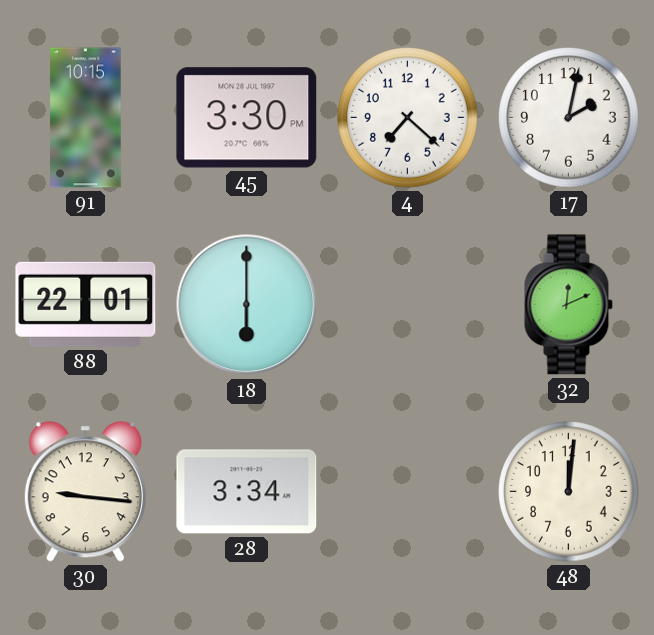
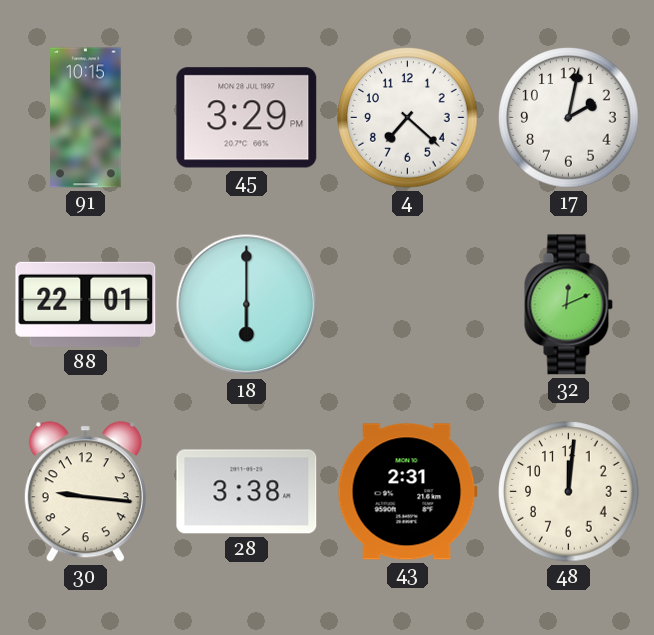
45: 3:30 -> 3:29
28: 3:34 -> 3:38
43: none -> 2:31
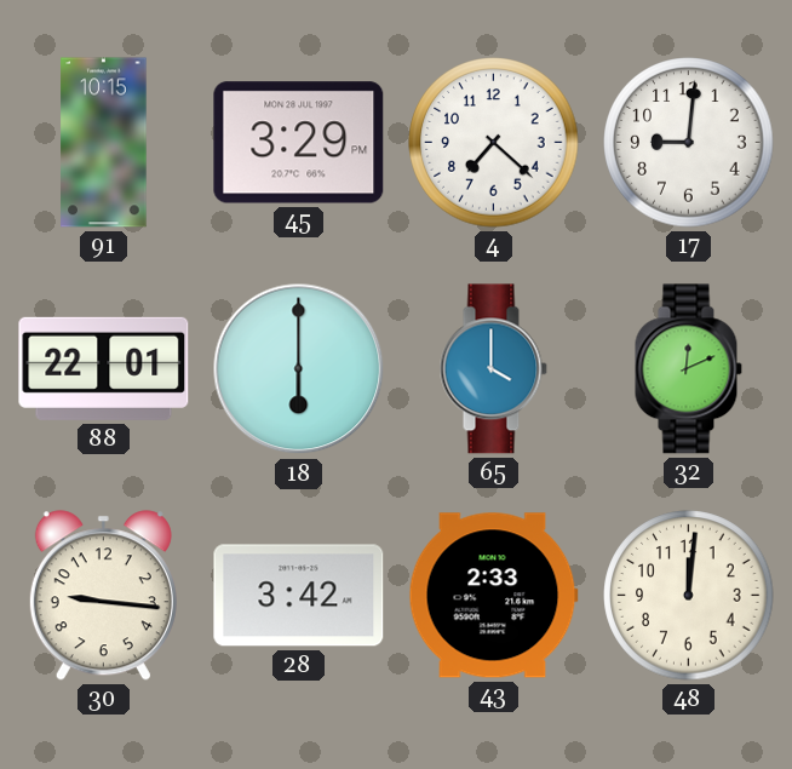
17: 2:02 -> 9:01
65: none -> 4:00
28: 3:38 -> 3:42
43: 2:31 -> 2:33
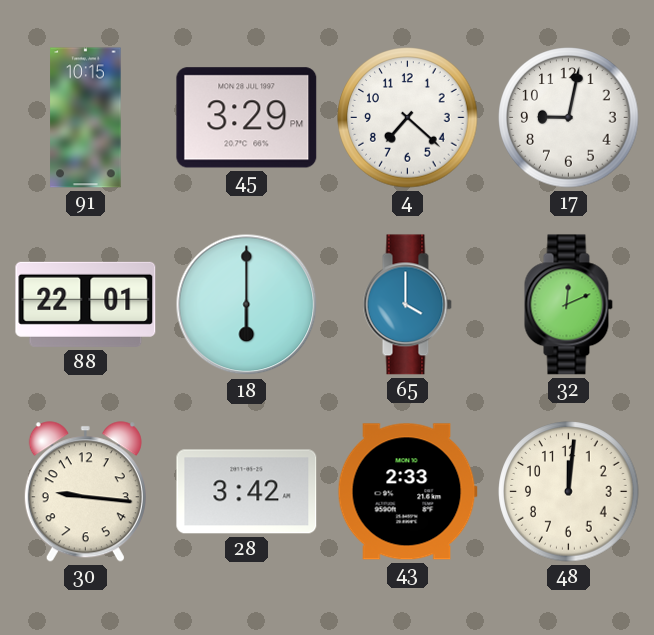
17: 9:01 -> 9:02
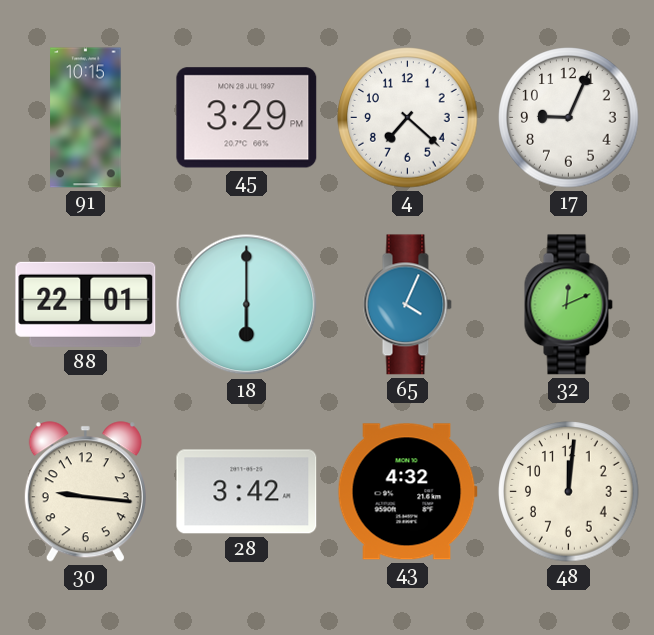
17: 9:02 -> 9:04
65: 4:00 -> 4:04
43: 2:33 -> 4:32
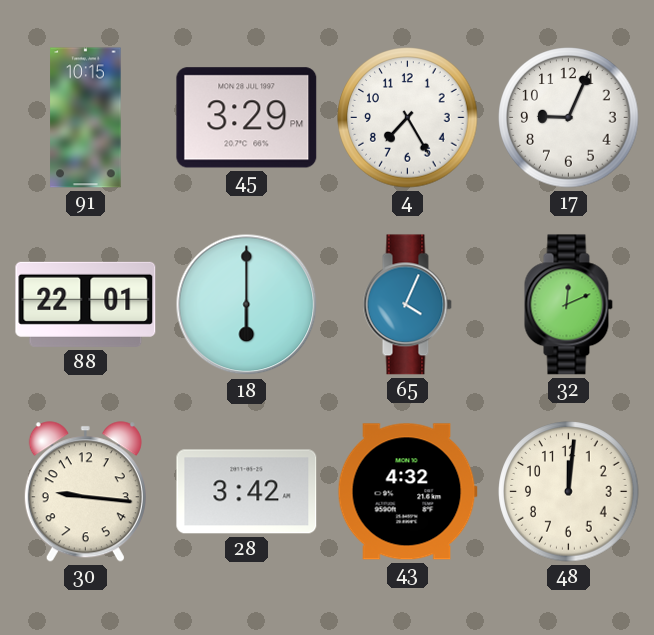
4: 7:22 -> 7:25
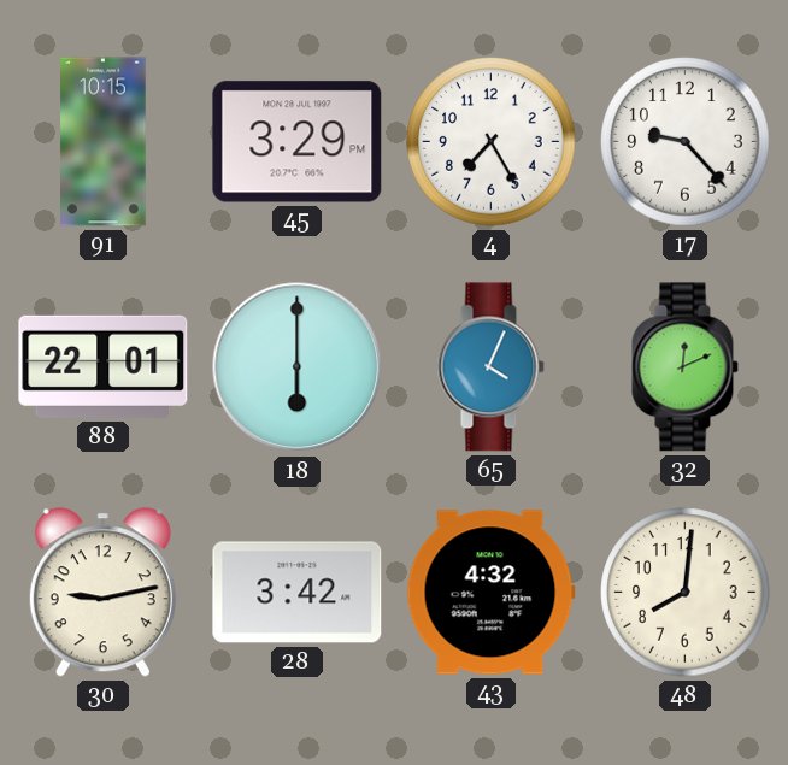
17: 9:04 -> 9:23
30: 9:16 -> 9:13
48: 12:01 -> 8:01
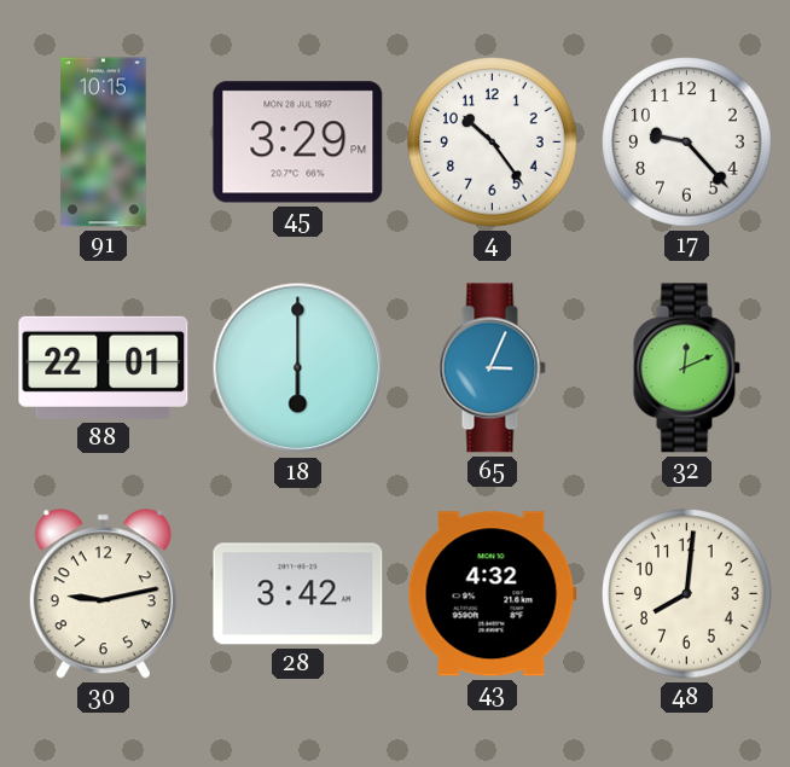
4: 7:25 -> 10:24
65: 4:04 -> 3:04
